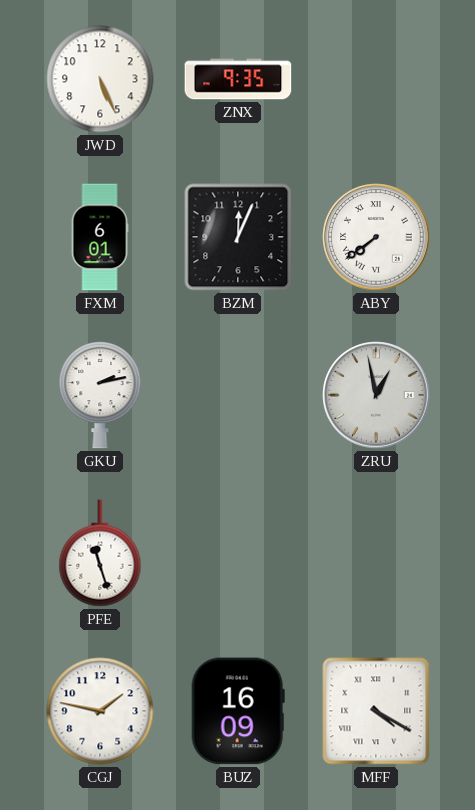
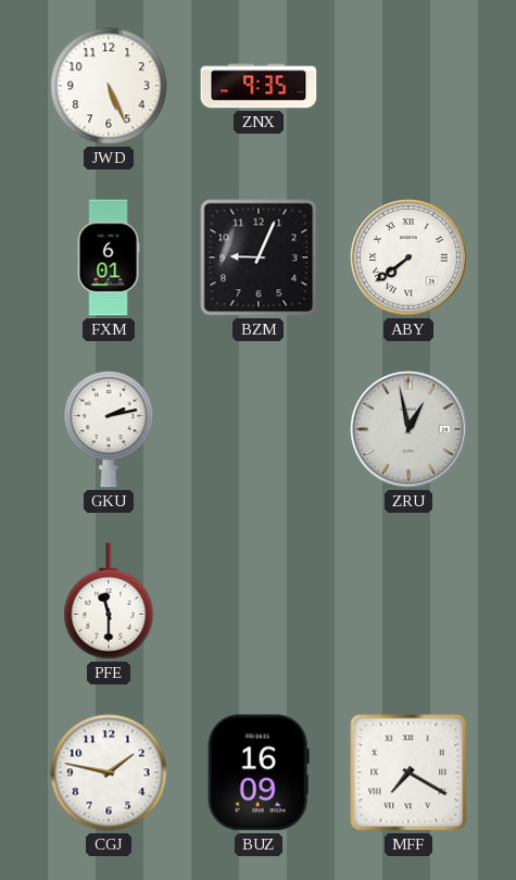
BZM: 12:04 -> 9:04
PFE: 11:27 -> 11:30
MFF: 4:20 -> 7:20
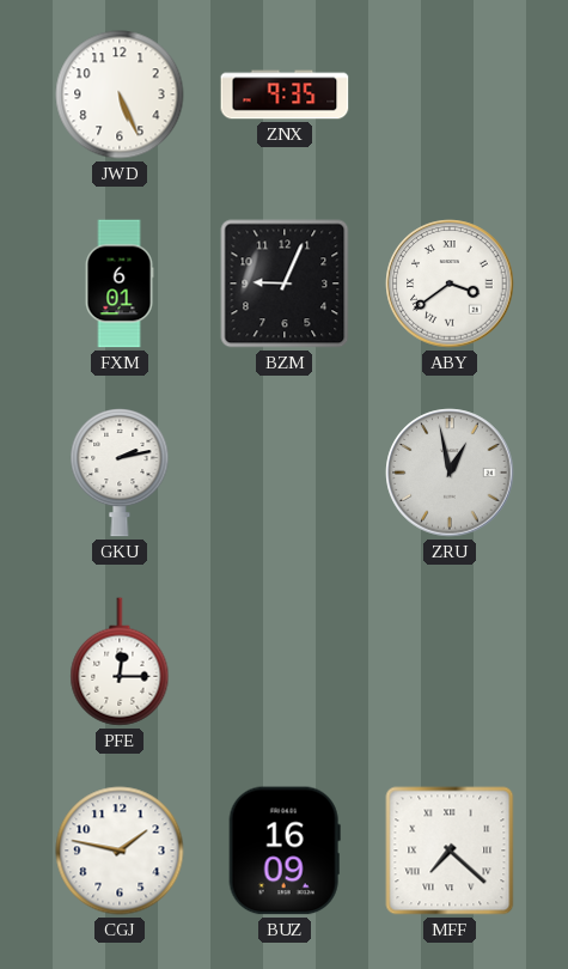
ABY: 7:39 -> 3:39
PFE: 11:30 -> 12:15
MFF: 7:20 -> 7:22
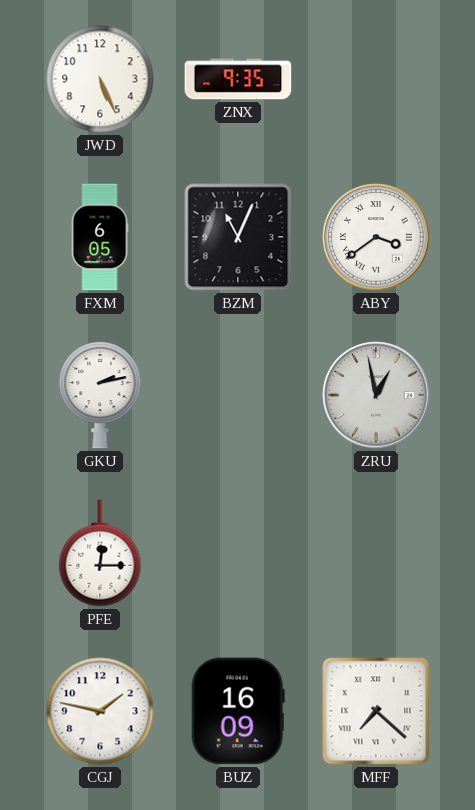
FXM: 6:01 -> 6:05
BZM: 9:04 -> 11:04
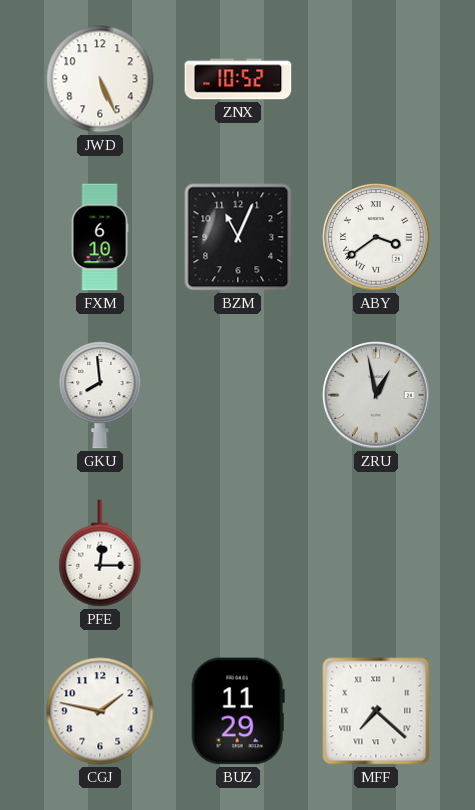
ZNX: 9:35 -> 10:52
FXM: 6:05 -> 6:10
GKU: 2:13 -> 7:59
BUZ: 16:09 -> 11:29
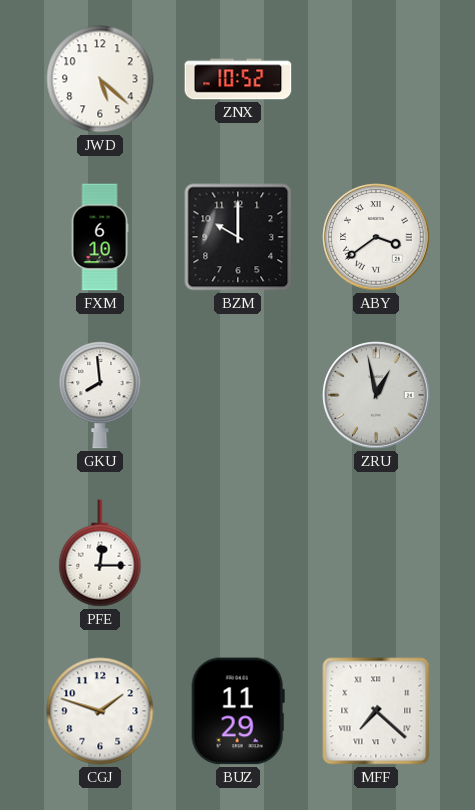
JWD: 5:26 -> 5:22
BZM: 11:04 -> 10:00
CGJ: 1:47 -> 1:48
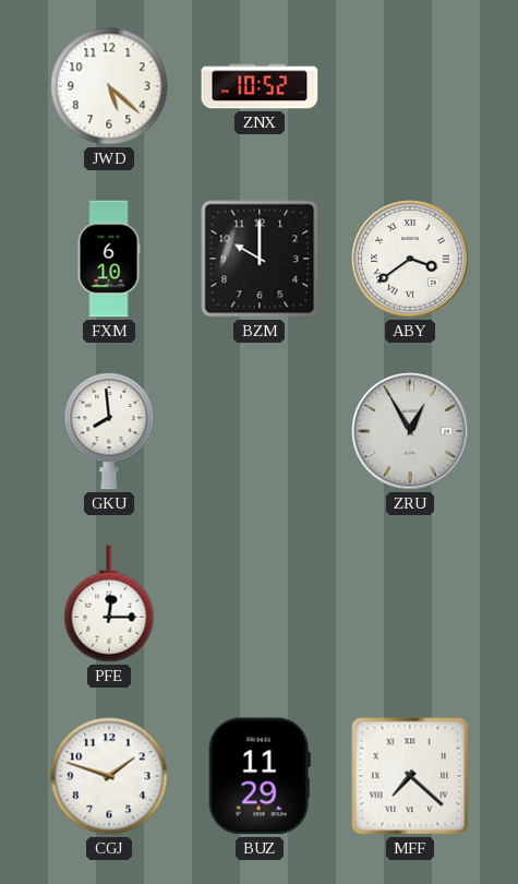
ZRU: 12:58 -> 12:55
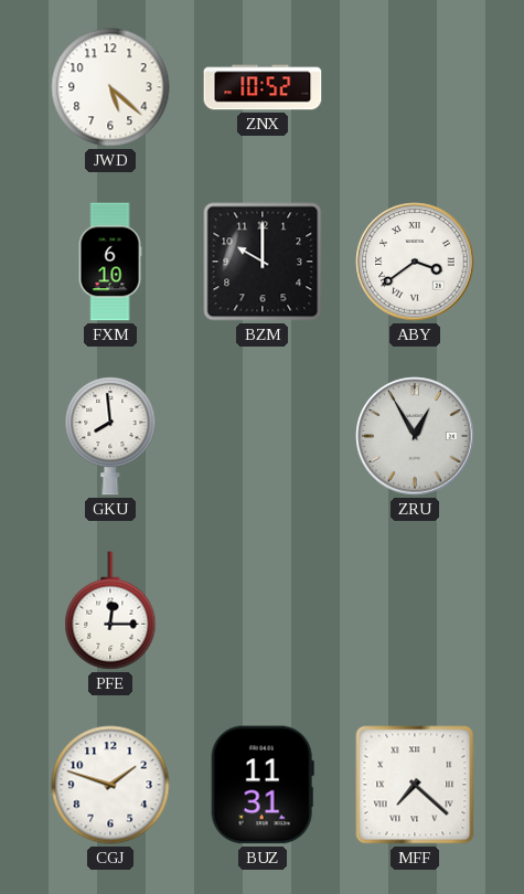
BUZ: 11:29 -> 11:31
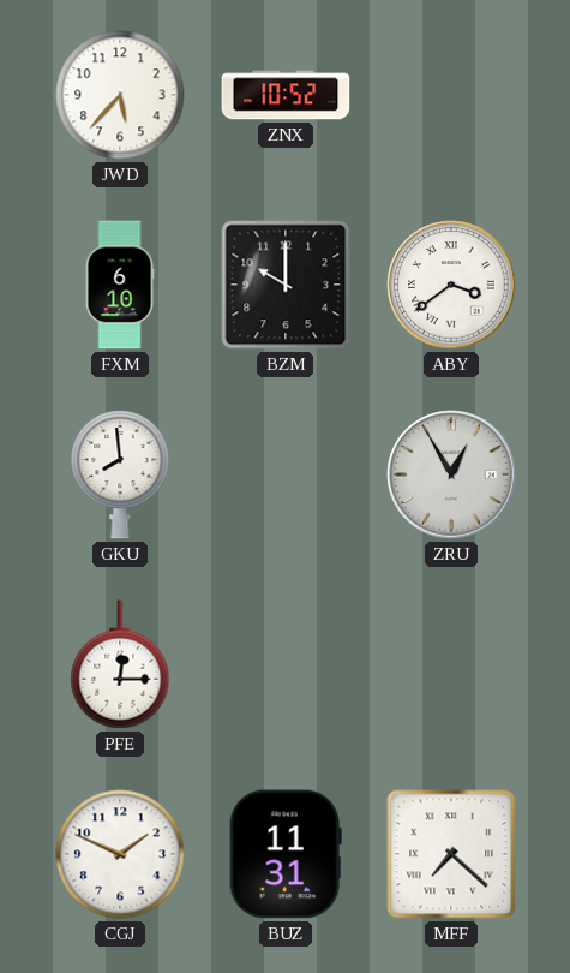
JWD: 5:22 -> 5:37
CGJ: 1:48 -> 1:49
